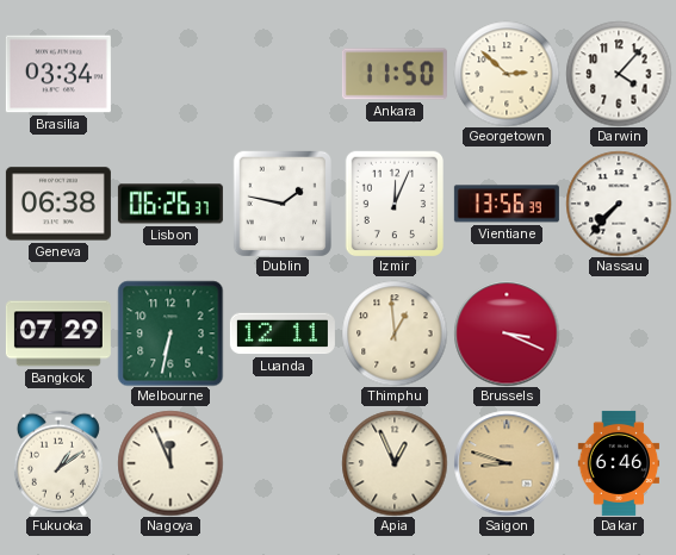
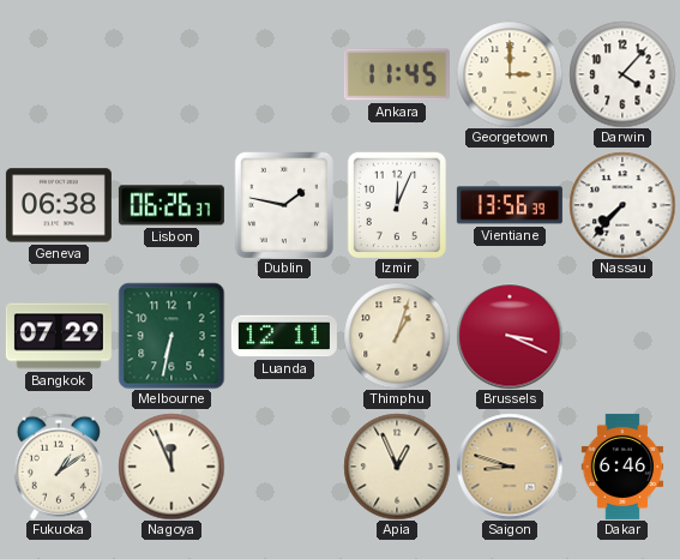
Brasilia: 03:34 -> none
Ankara: 11:50 -> 11:45
Georgetown: 2:52 -> 3:00
Thimphu: 12:59 -> 1:03
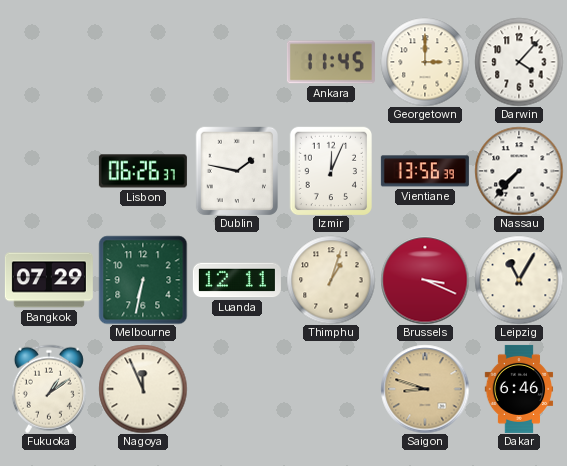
Geneva: 06:38 -> none
Leipzig: none -> 11:05
Apia: 12:56 -> none
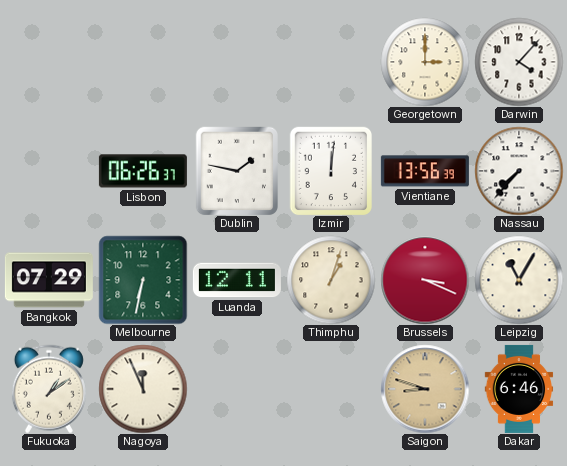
Ankara: 11:45 -> none
Izmir: 12:04 -> 12:01
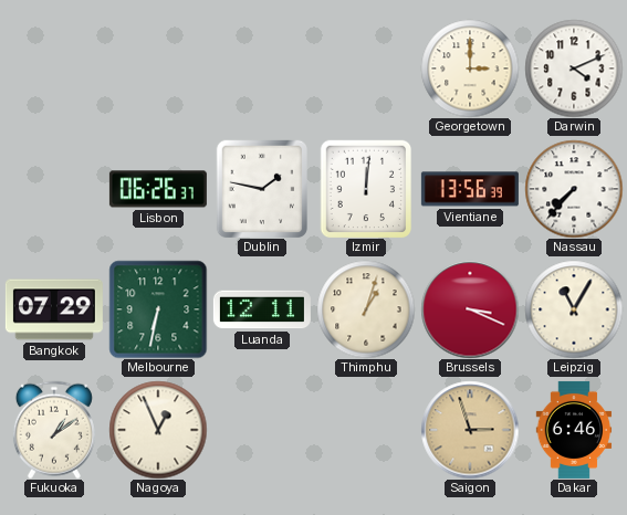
Darwin: 4:07 -> 4:11
Nagoya: 11:56 -> 12:56
Saigon: 8:48 -> 2:57
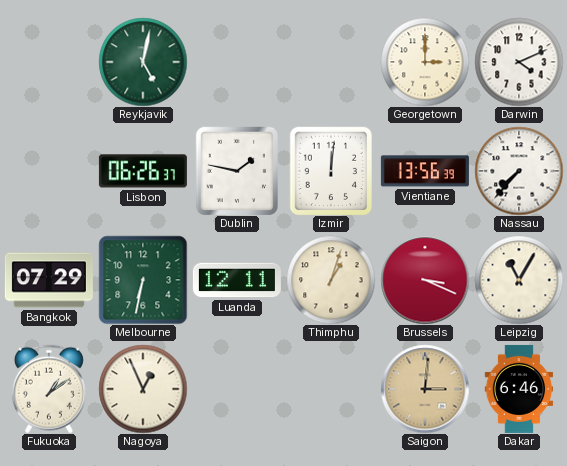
Reykjavik: none -> 5:02
Saigon: 2:57 -> 3:01
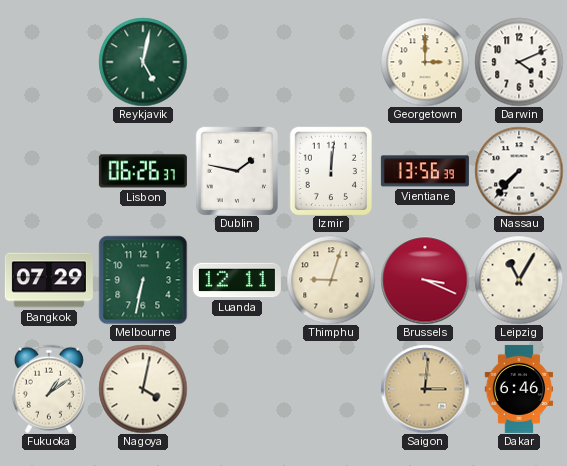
Thimphu: 1:03 -> 9:03
Nagoya: 12:56 -> 4:02
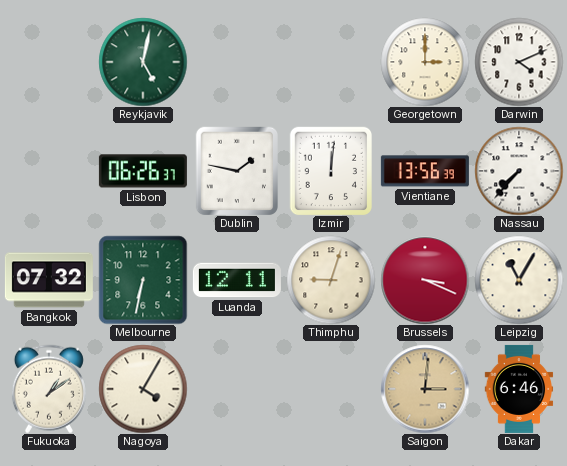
Bangkok: 07:29 -> 07:32
Nagoya: 4:02 -> 4:05
